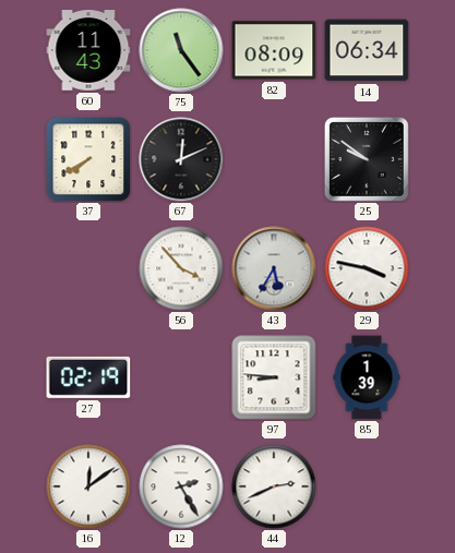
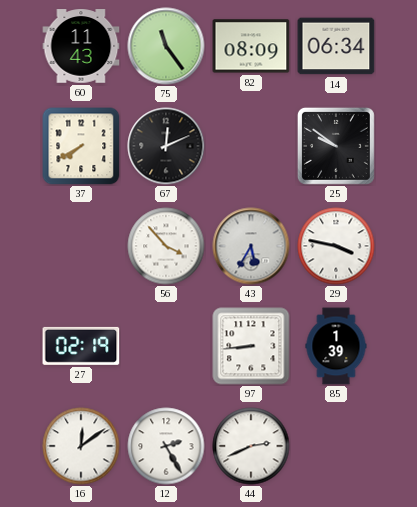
97: 8:46 -> 8:44
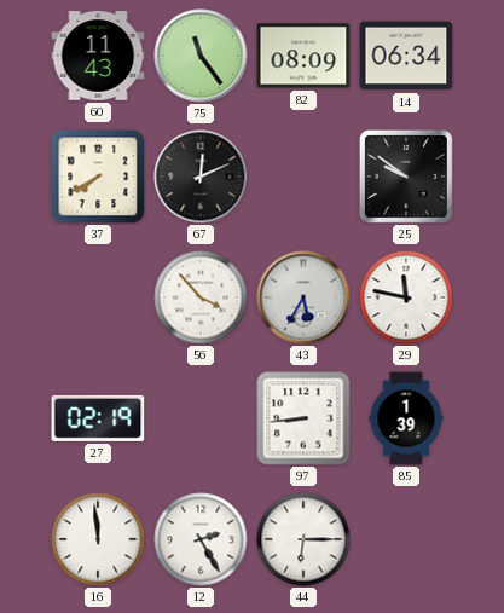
29: 3:47 -> 11:47
16: 12:09 -> 11:59
44: 2:41 -> 6:15
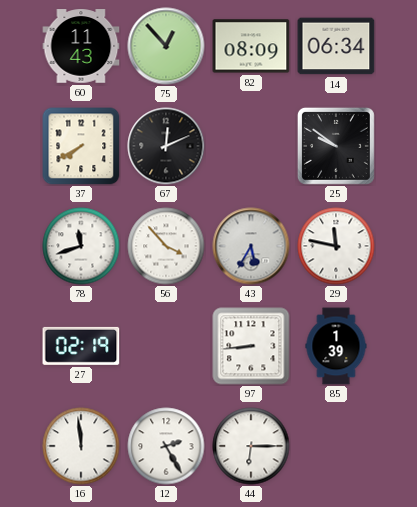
75: 11:24 -> 12:53
78: none -> 11:42
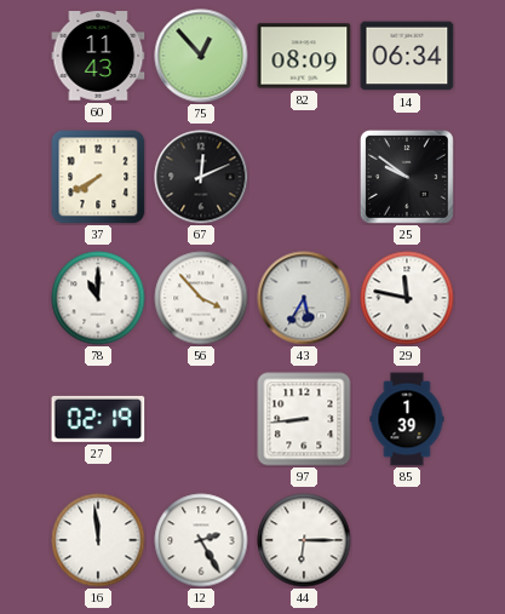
78: 11:42 -> 11:00
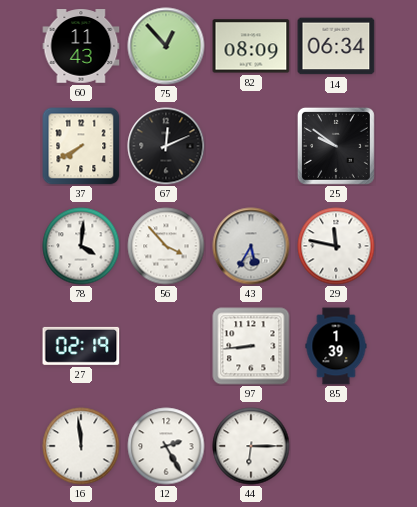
78: 11:00 -> 4:01
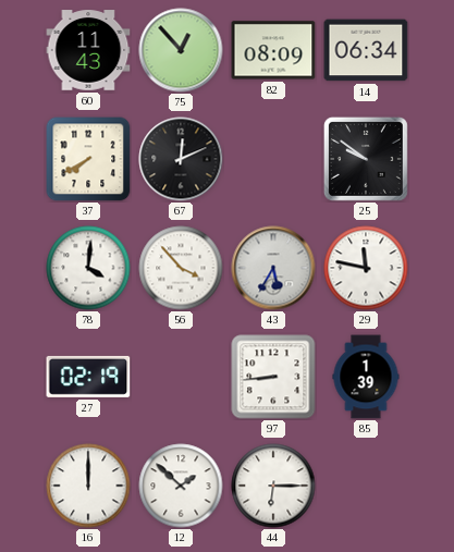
16: 11:59 -> 12:00
12: 2:25 -> 1:52
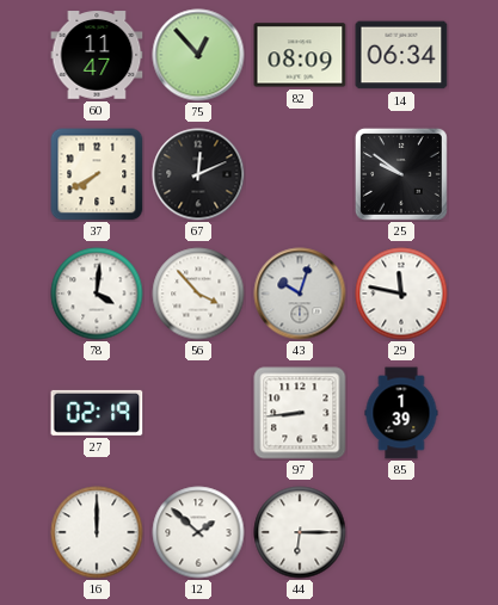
60: 11:43 -> 11:47
43: 5:35 -> 10:03
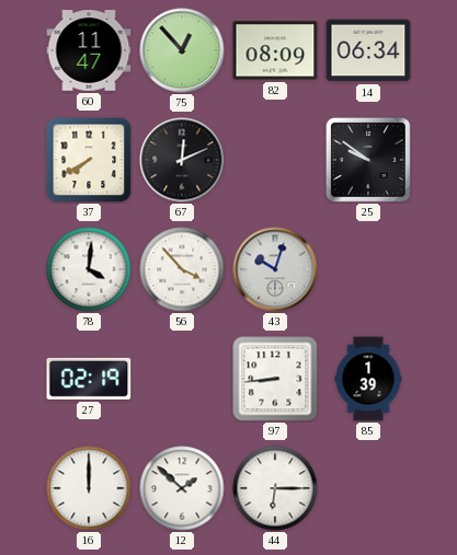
29: 11:47 -> none
